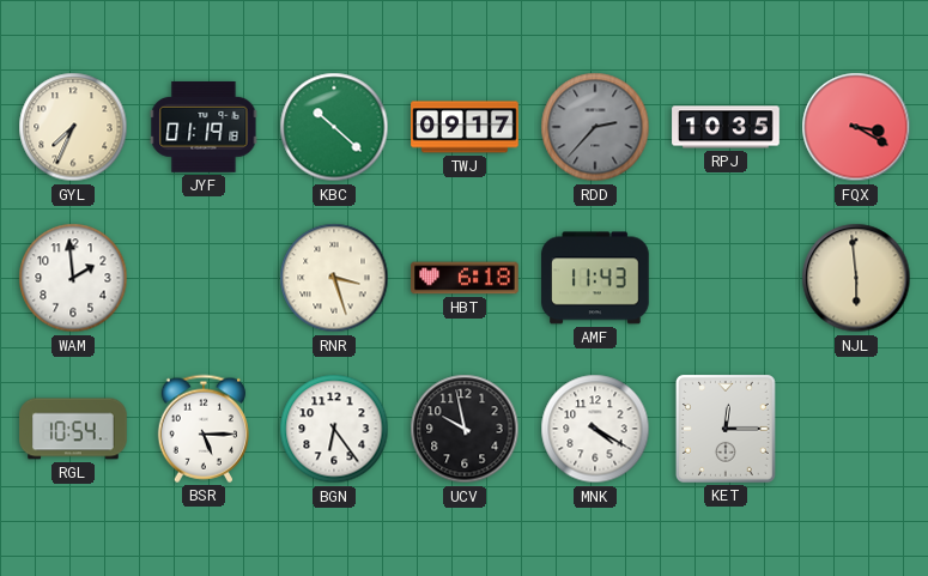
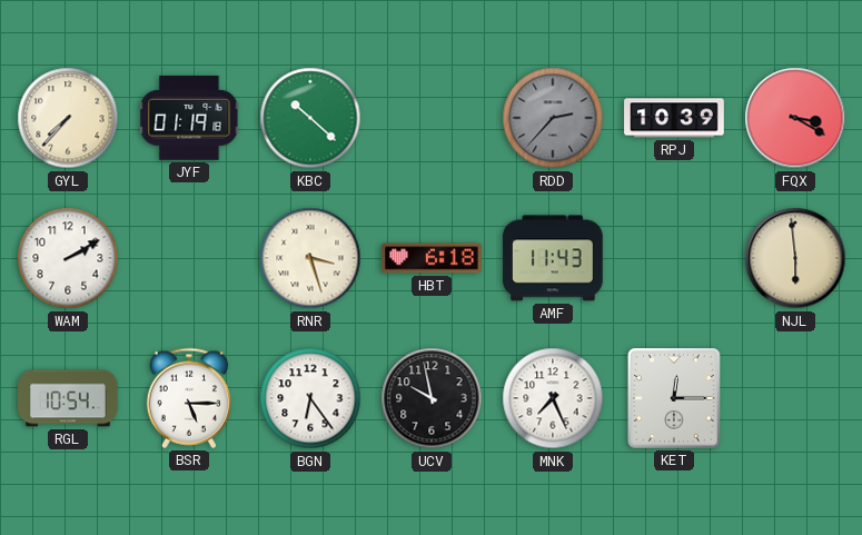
GYL: 7:34 -> 7:37
TWJ: 09:17 -> none
RPJ: 10:35 -> 10:39
WAM: 1:59 -> 2:10
MNK: 4:20 -> 7:26
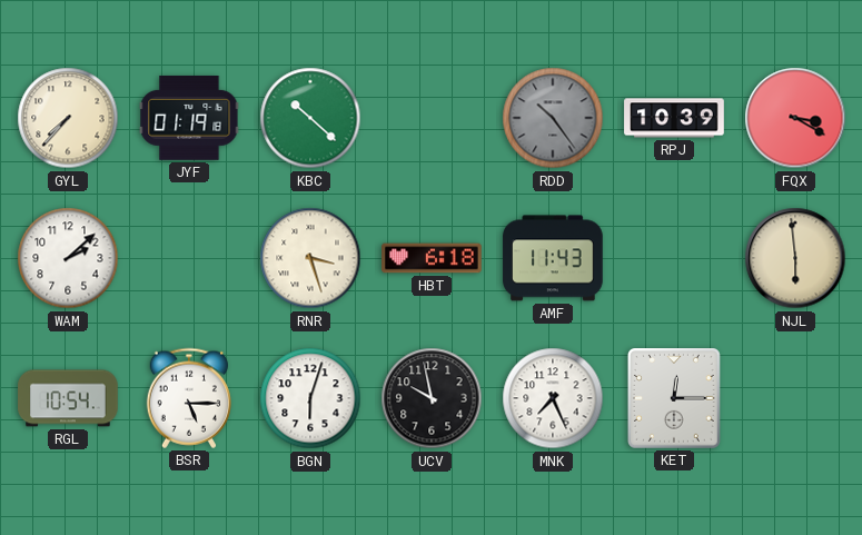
RDD: 2:37 -> 10:24
WAM: 2:10 -> 2:08
BGN: 6:24 -> 6:03
